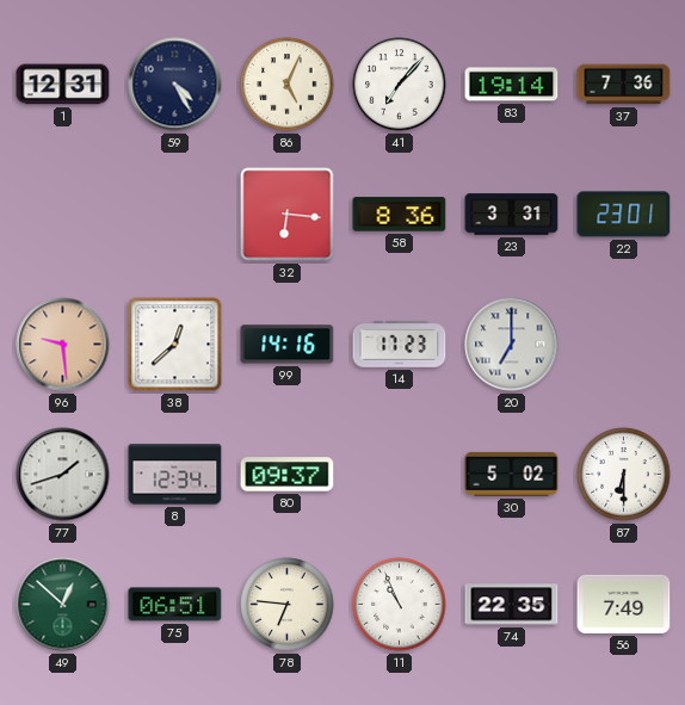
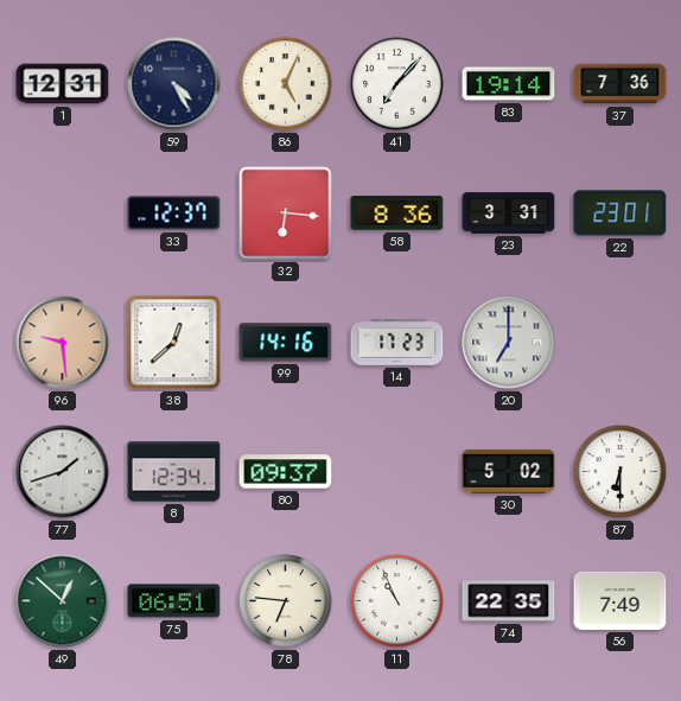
33: none -> 12:37
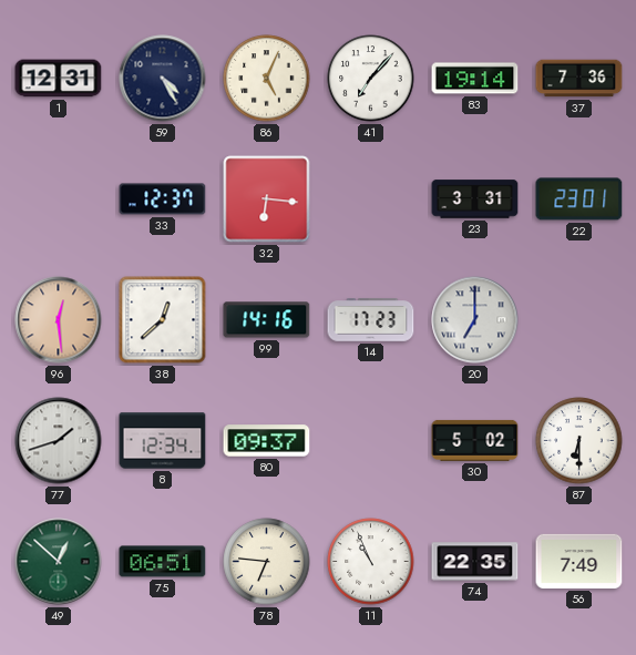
58: 8:36 -> none
96: 9:29 -> 12:29
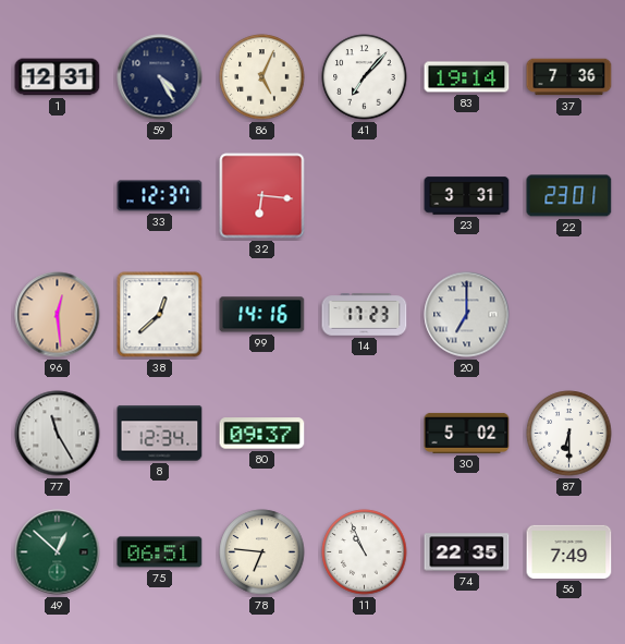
77: 1:42 -> 11:25
